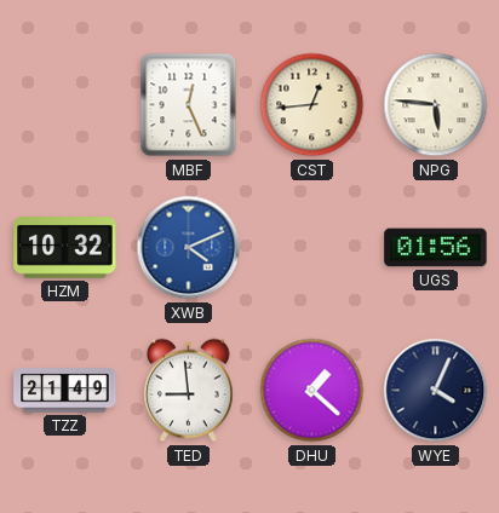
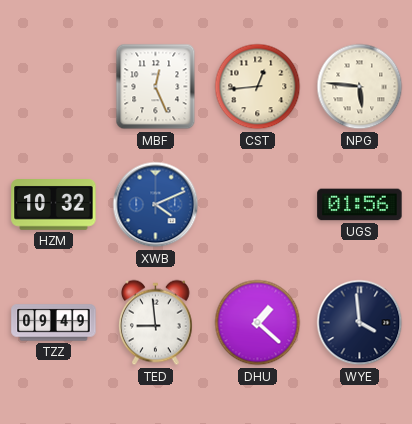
TZZ: 21:49 -> 09:49
WYE: 4:04 -> 3:59
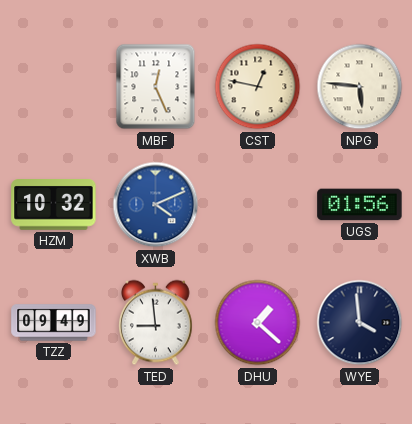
CST: 12:44 -> 12:47
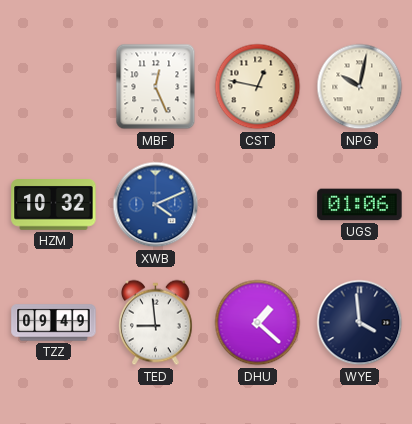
NPG: 5:46 -> 10:02
UGS: 01:56 -> 01:06
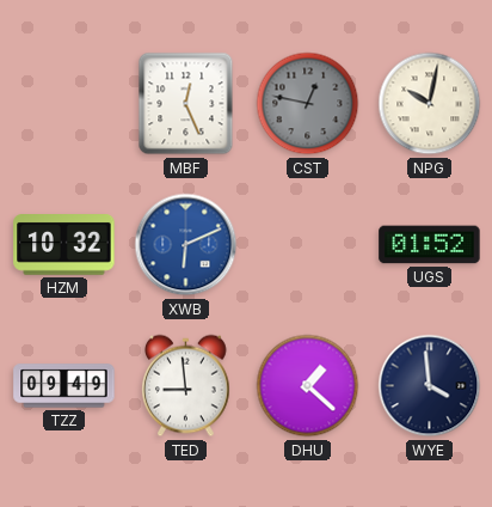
CST dial: cream -> grey
XWB: 4:11 -> 6:11
UGS: 01:06 -> 01:52
